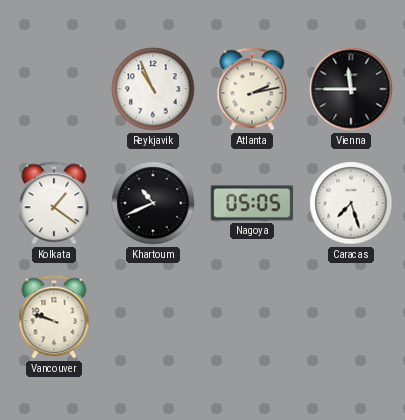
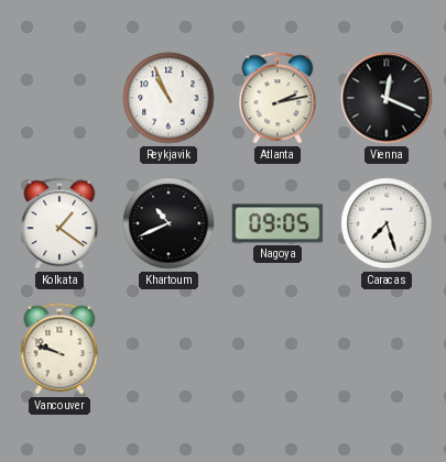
Vienna: 11:45 -> 12:19
Nagoya: 05:05 -> 09:05
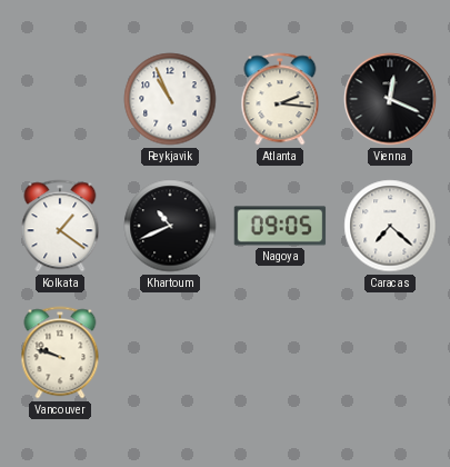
Atlanta: 2:13 -> 2:16
Caracas: 7:27 -> 7:22
